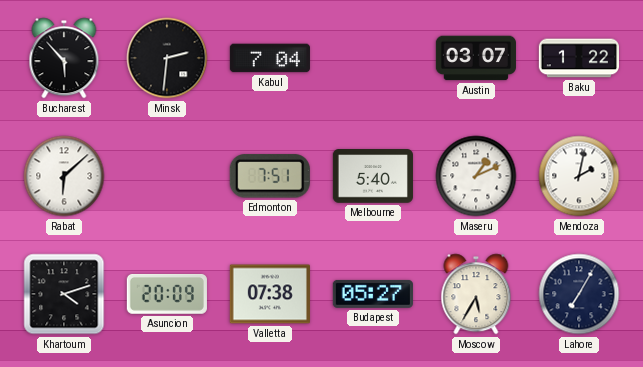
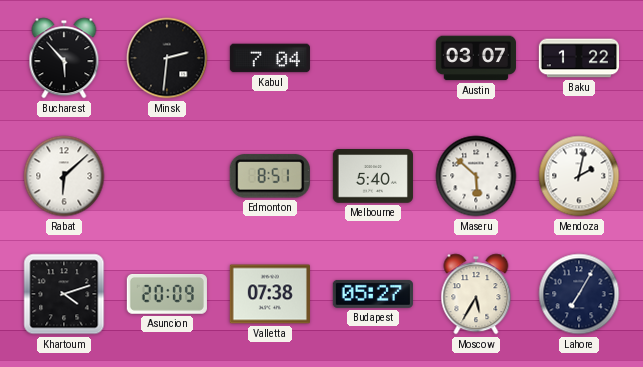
Edmonton: 7:51 -> 8:51
Maseru: 1:11 -> 5:52
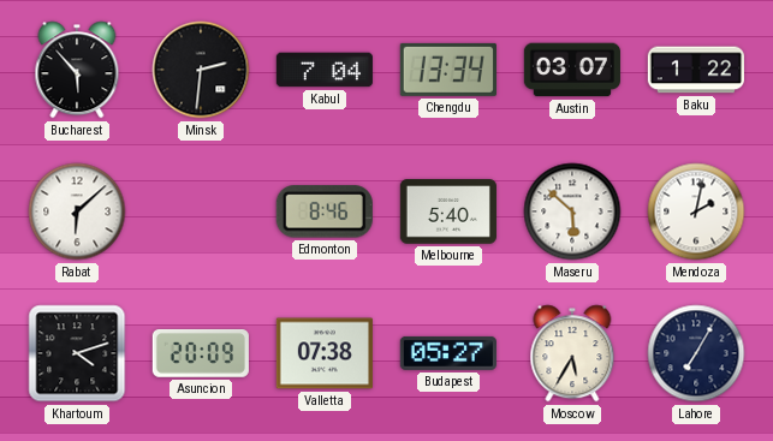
Chengdu: none -> 13:34
Edmonton: 8:51 -> 8:46
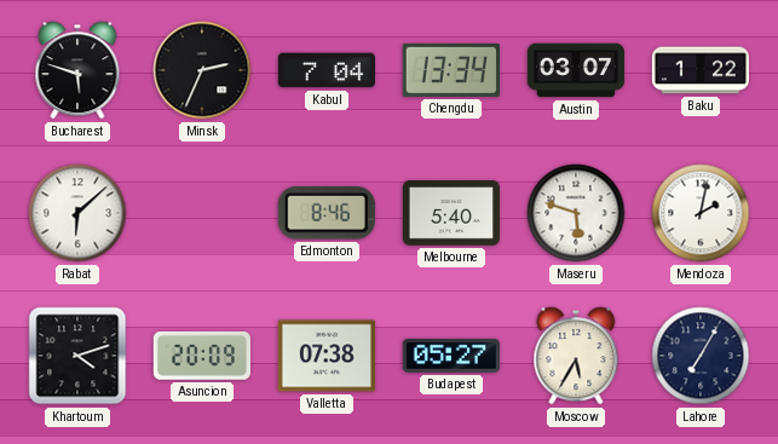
Bucharest: 5:53 -> 5:48
Minsk: 2:31 -> 2:34
Maseru: 5:52 -> 5:48
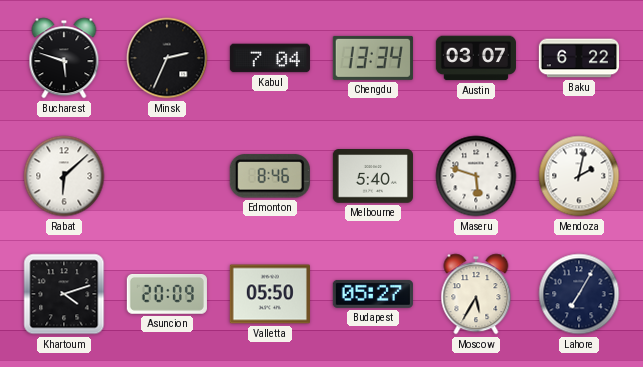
Baku: 1:22 -> 6:22
Valletta: 07:38 -> 05:50
